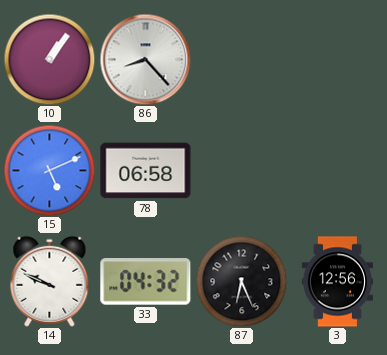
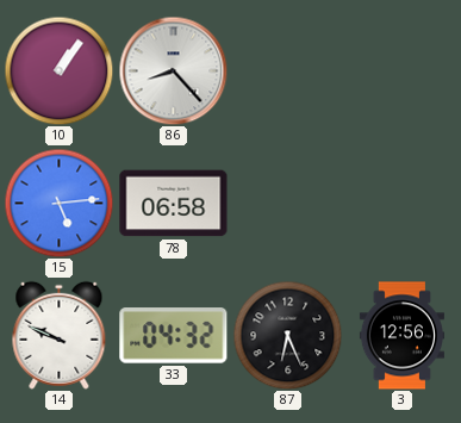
15: 5:11 -> 5:14
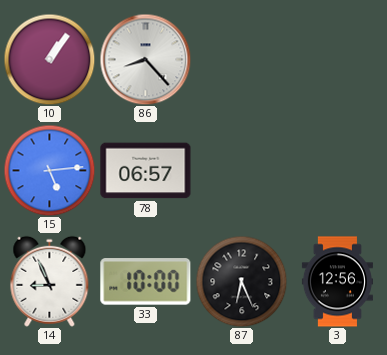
78: 06:58 -> 06:57
14: 9:49 -> 8:56
33: 04:32 -> 10:00
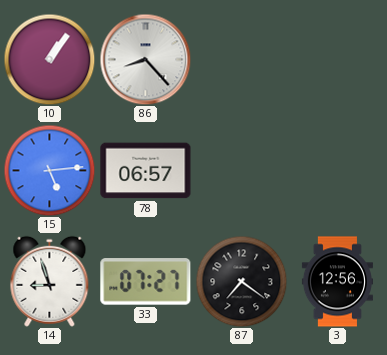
14: 8:56 -> 8:57
33: 10:00 -> 07:27
87: 6:26 -> 7:21
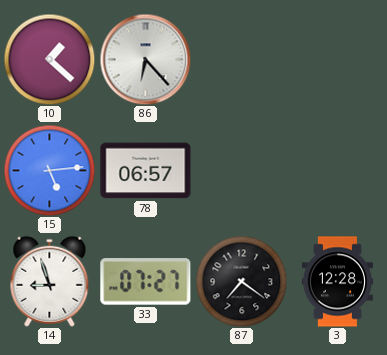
10: 1:06 -> 1:22
86: 8:23 -> 6:23
3: 12:56 -> 12:28
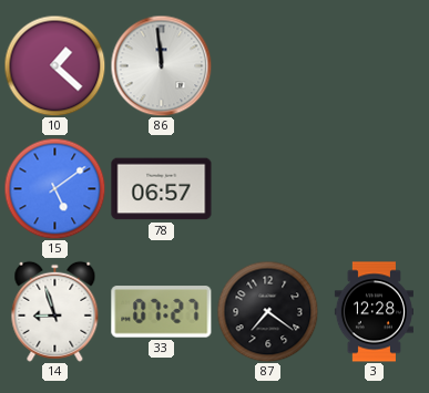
86: 6:23 -> 11:59
15: 5:14 -> 5:09
